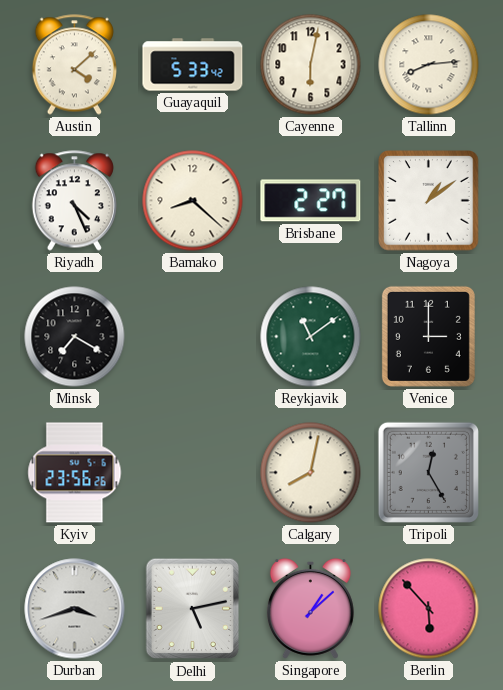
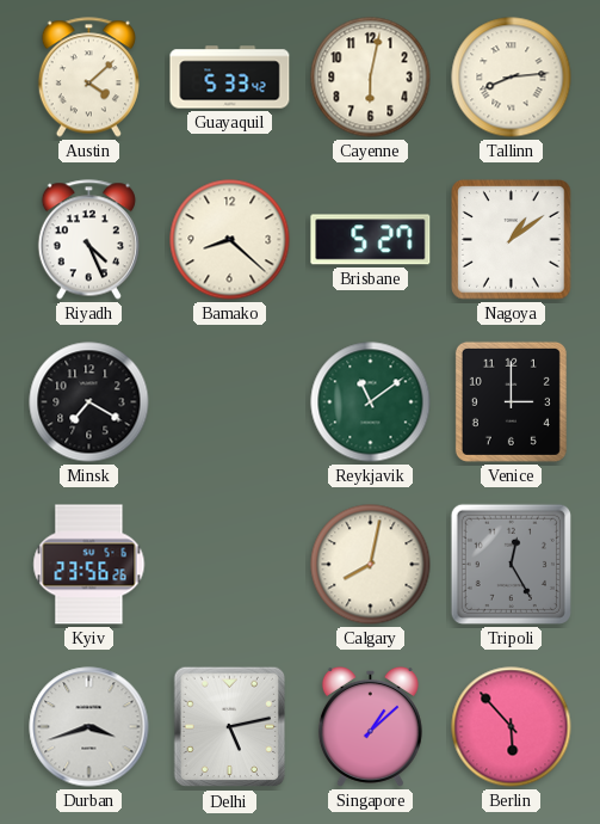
Brisbane: 2:27 -> 5:27
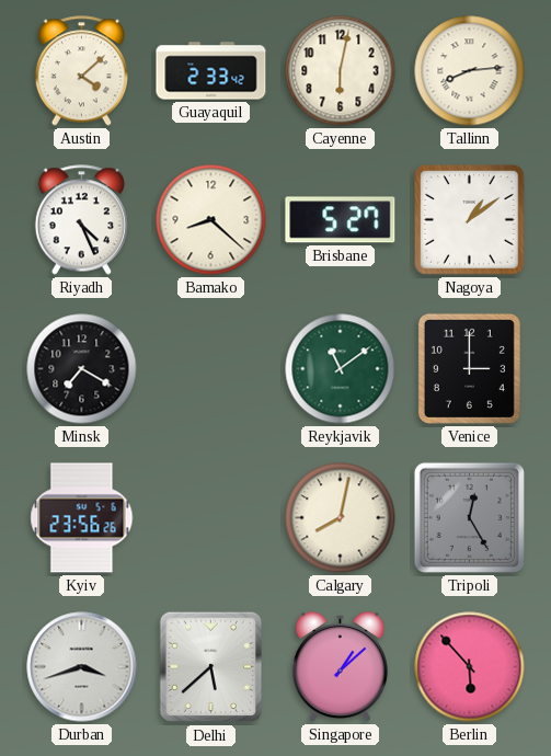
Guayaquil: 5:33 -> 2:33
Delhi: 5:13 -> 5:38
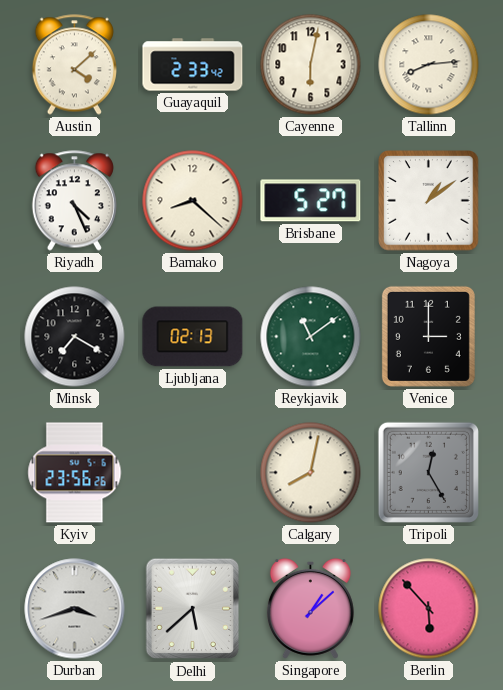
Ljubljana: none -> 02:13
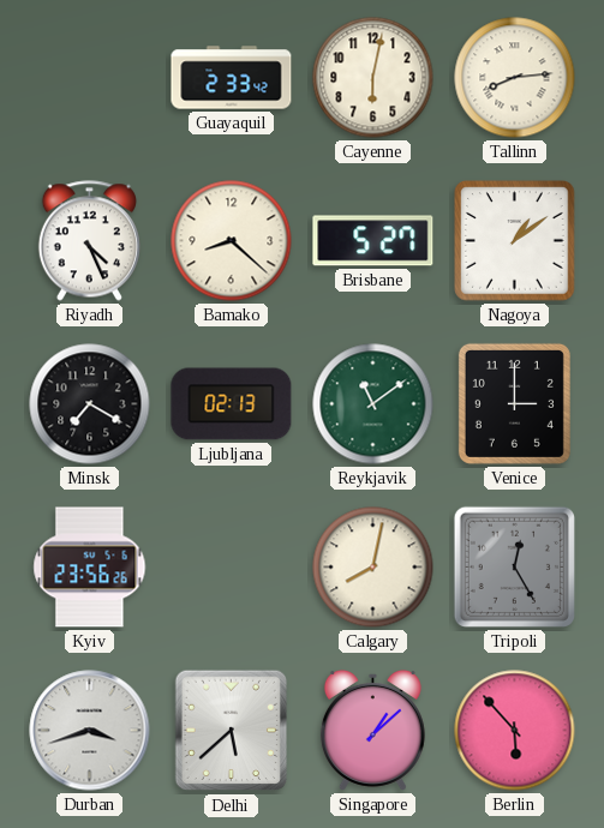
Austin: 4:08 -> none
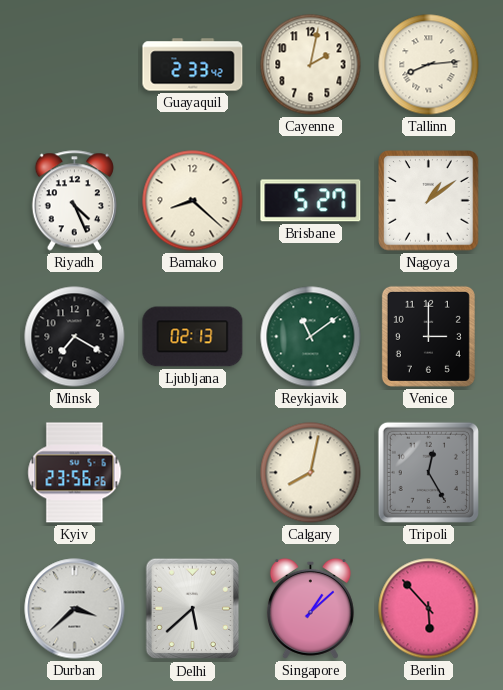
Cayenne: 6:02 -> 2:02
Durban: 3:42 -> 3:38
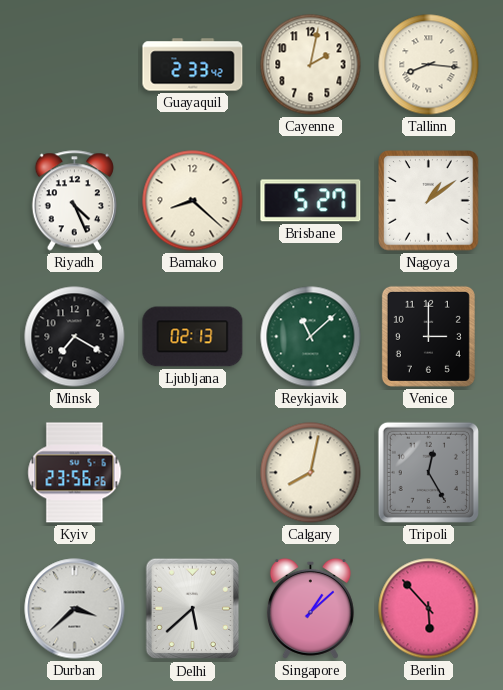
Tallinn: 8:14 -> 8:16
Reykjavik: 11:09 -> 11:08
